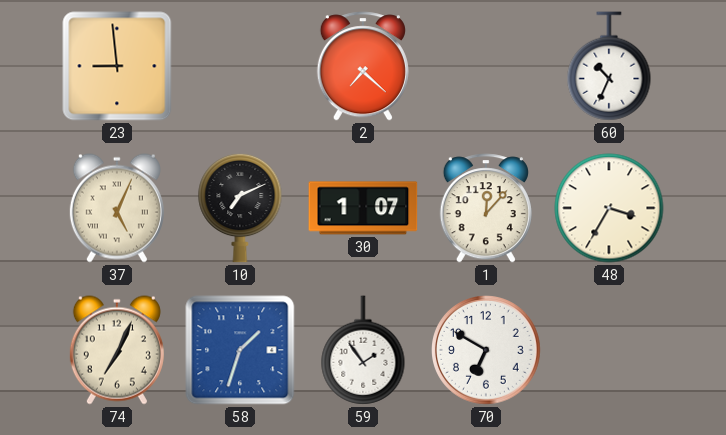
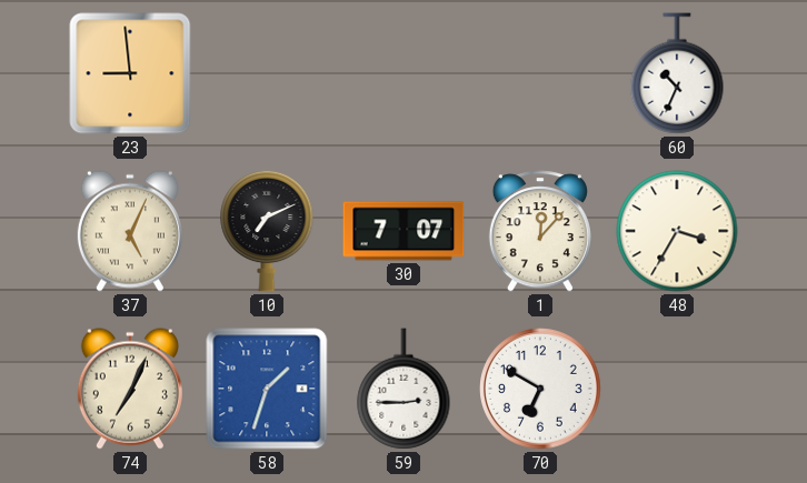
2: 7:22 -> none
30: 1:07 -> 7:07
59: 1:54 -> 2:45
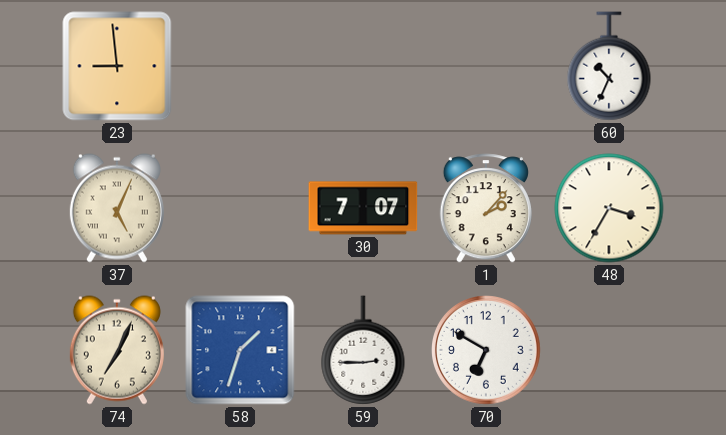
10: 7:11 -> none
1: 12:07 -> 2:07
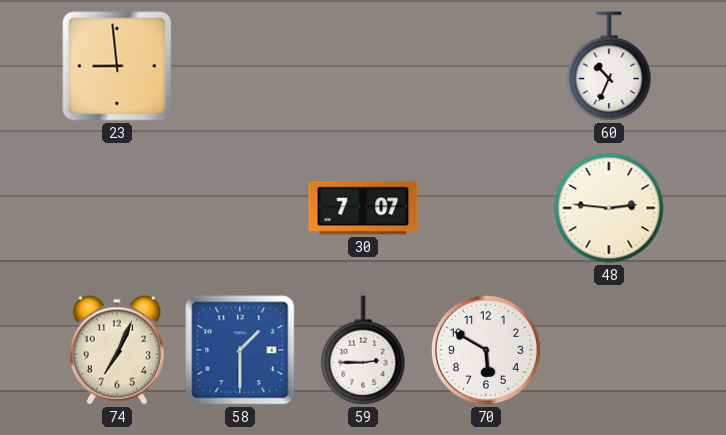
37: 5:04 -> none
1: 2:07 -> none
48: 3:35 -> 2:46
58: 1:33 -> 1:30
70: 6:50 -> 5:50
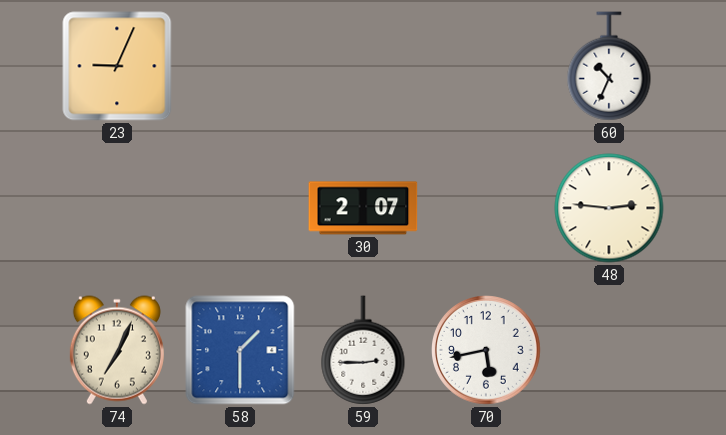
23: 8:59 -> 9:04
30: 7:07 -> 2:07
70: 5:50 -> 5:43
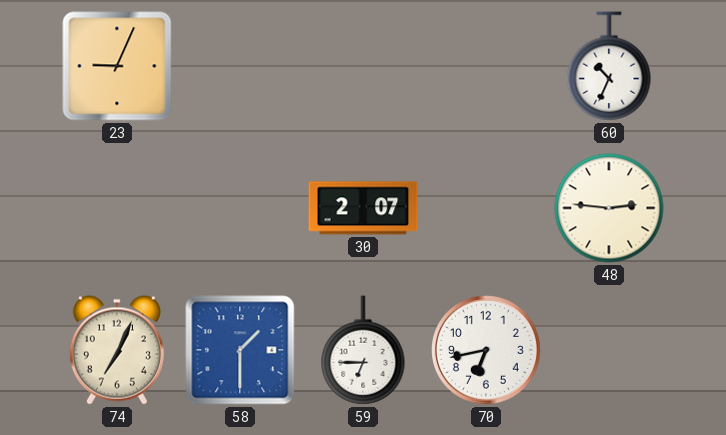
59: 2:45 -> 6:45
70: 5:43 -> 6:43
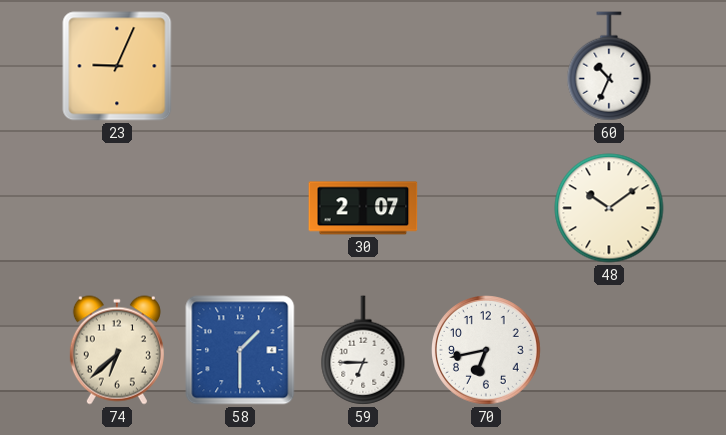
48: 2:46 -> 10:09
74: 7:04 -> 6:38
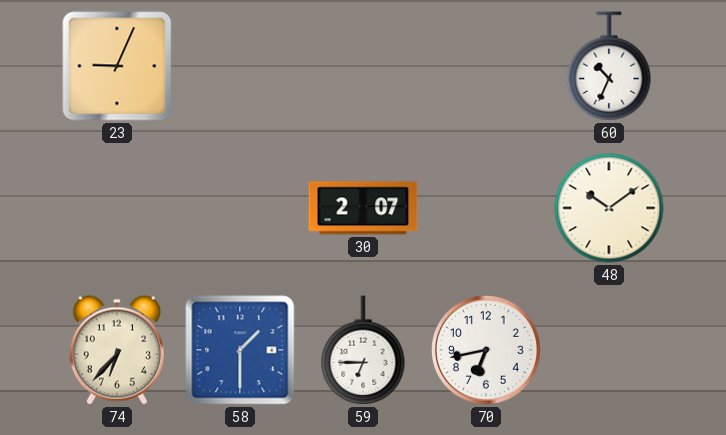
74: 6:38 -> 6:37
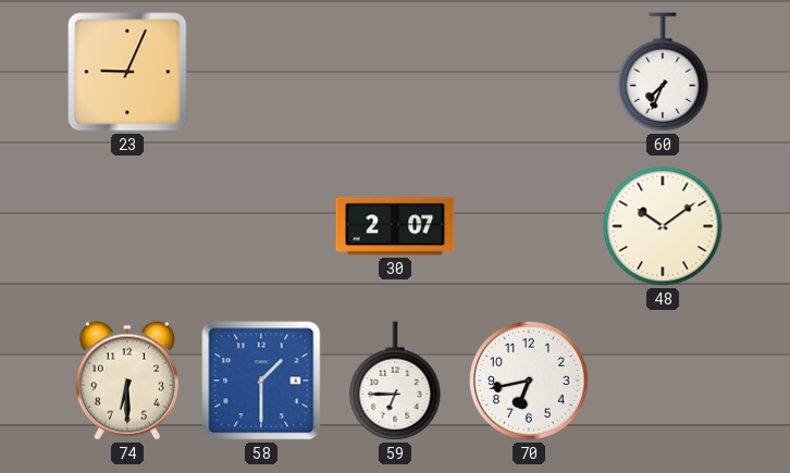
60: 10:34 -> 7:34
74: 6:37 -> 6:30
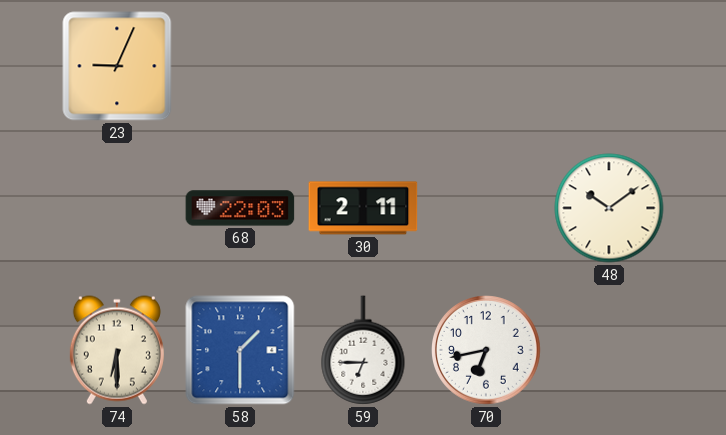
60: 7:34 -> none
68: none -> 22:03
30: 2:07 -> 2:11
